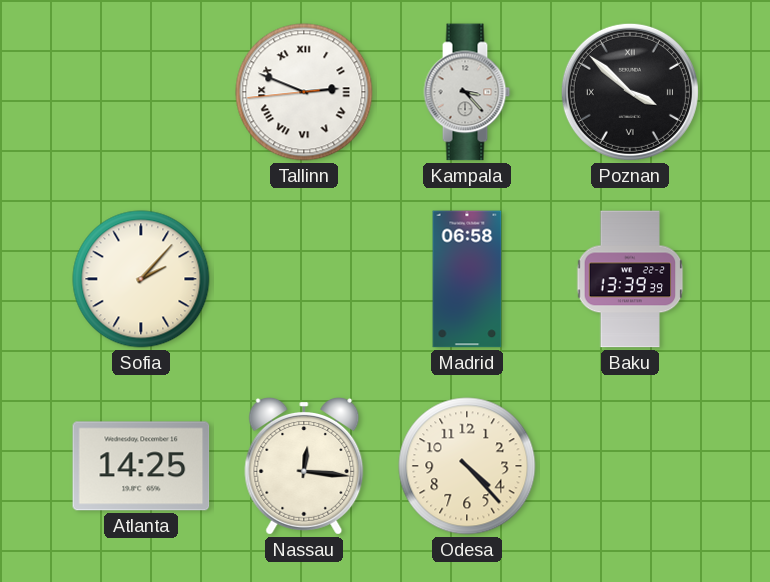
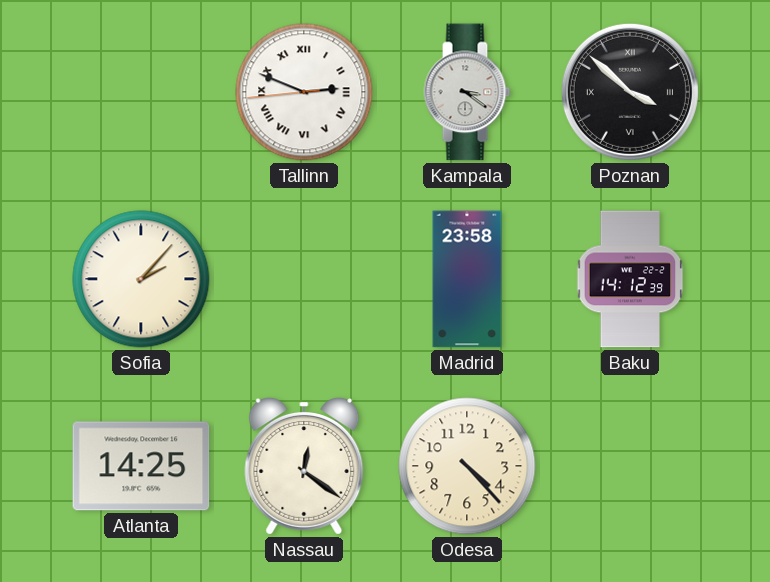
Kampala: 3:23 -> 3:21
Madrid: 06:58 -> 23:58
Baku: 13:39 -> 14:12
Nassau: 12:16 -> 12:21
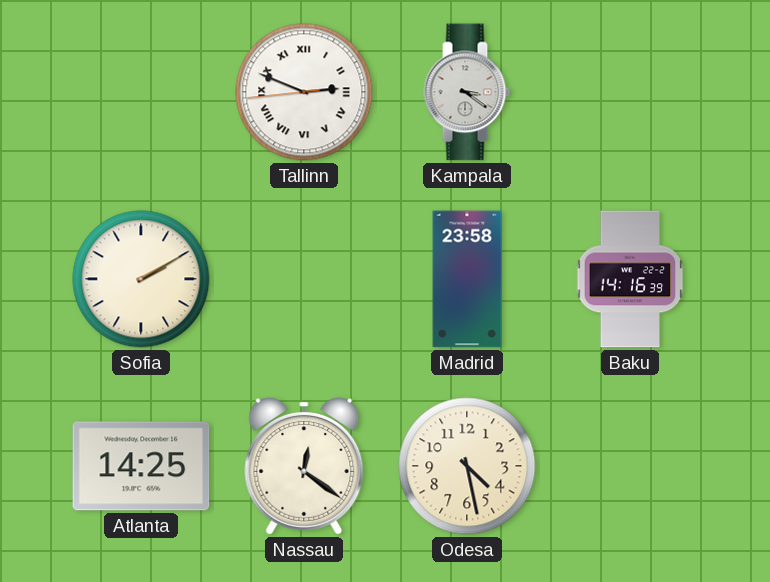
Poznan: 3:52 -> none
Sofia: 2:07 -> 2:10
Baku: 14:12 -> 14:16
Odesa: 4:23 -> 4:28
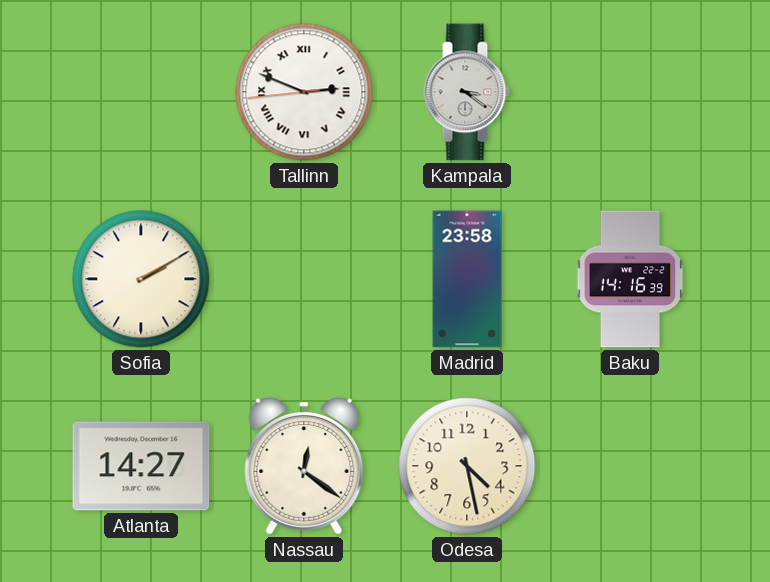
Atlanta: 14:25 -> 14:27
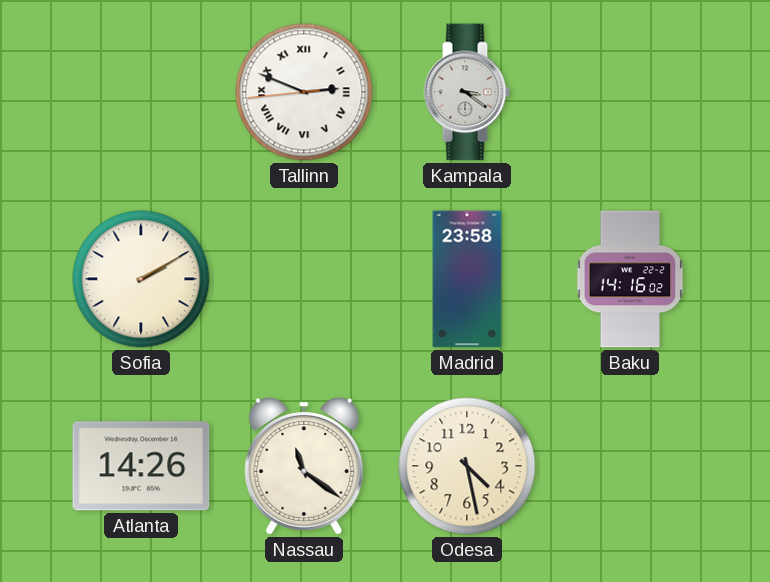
Baku: 14:16:39 -> 14:16:02
Atlanta: 14:27 -> 14:26
Nassau: 12:21 -> 11:21
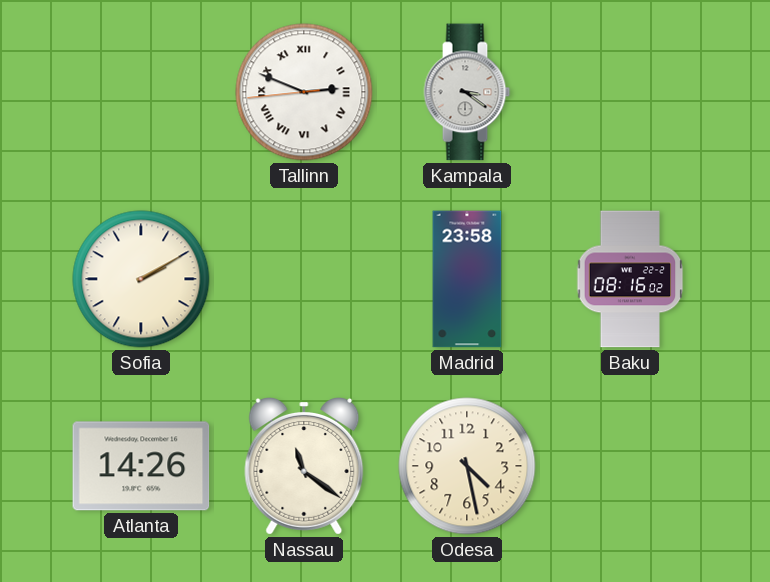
Baku: 14:16 -> 08:16
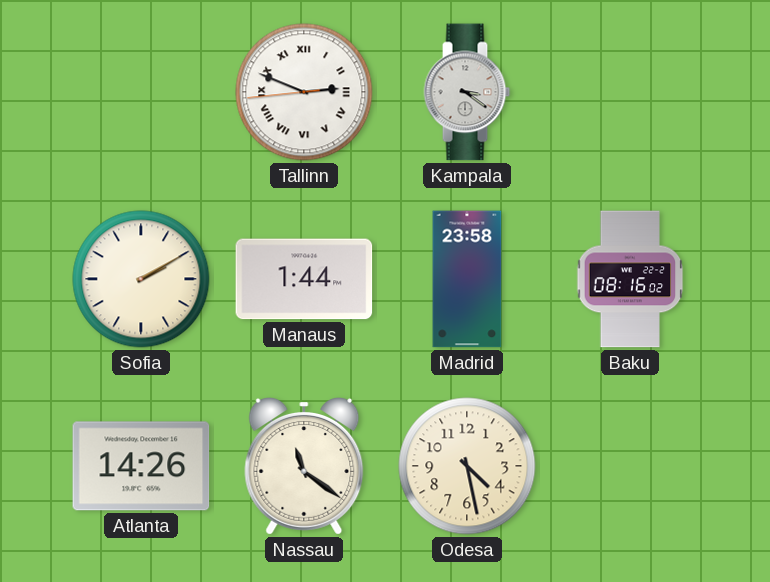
Manaus: none -> 1:44
